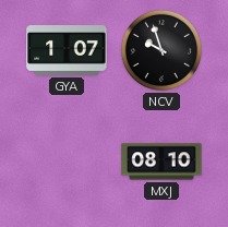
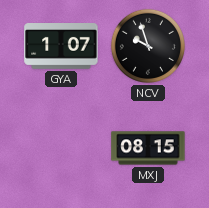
MXJ: 08:10 -> 08:15
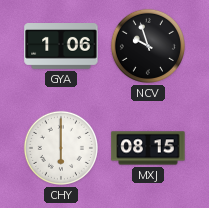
GYA: 1:07 -> 1:06
CHY: none -> 6:00
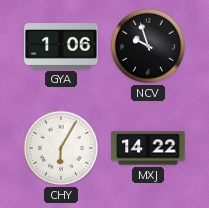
CHY: 6:00 -> 6:05
MXJ: 08:15 -> 14:22
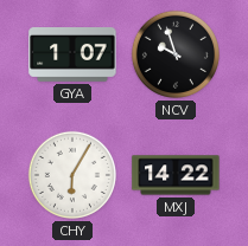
GYA: 1:06 -> 1:07
